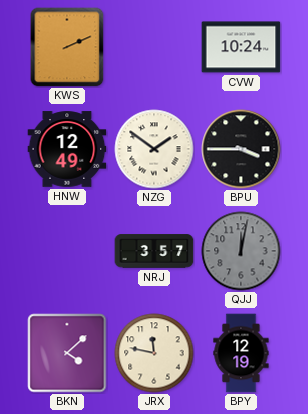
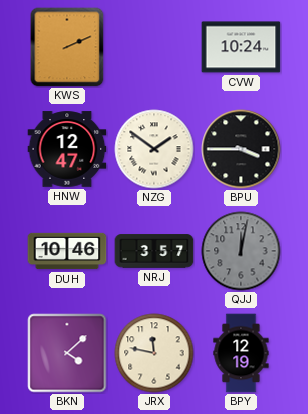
HNW: 12:49 -> 12:47
DUH: none -> 10:46
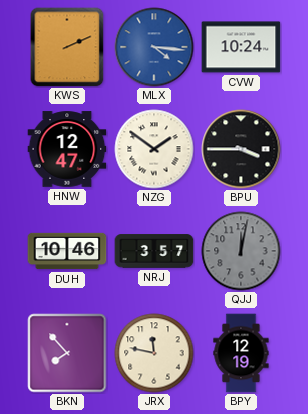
MLX: none -> 4:16
BKN: 4:08 -> 7:53
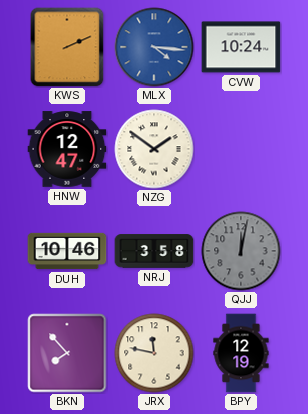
BPU: 3:45 -> none
NRJ: 3:57 -> 3:58
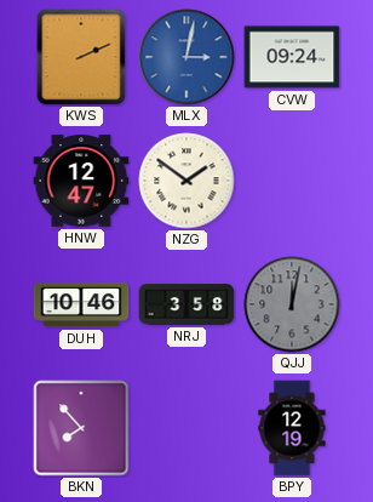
MLX: 4:16 -> 3:02
CVW: 10:24 -> 09:24
JRX: 11:47 -> none
